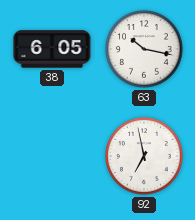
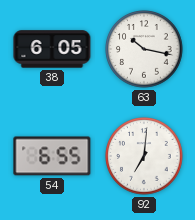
54: none -> 6:55
92: 6:58 -> 7:01
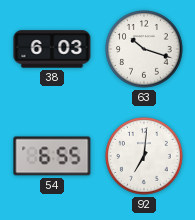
38: 6:05 -> 6:03
63: 10:17 -> 10:18
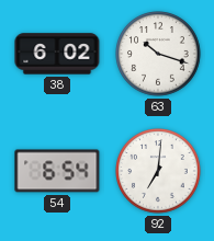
38: 6:03 -> 6:02
54: 6:55 -> 6:54
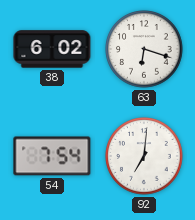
63: 10:18 -> 6:18
54: 6:54 -> 7:54
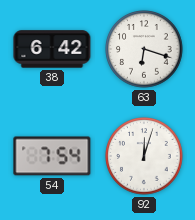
38: 6:02 -> 6:42
92: 7:01 -> 12:03
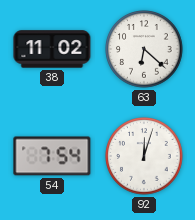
38: 6:42 -> 11:02
63: 6:18 -> 6:22
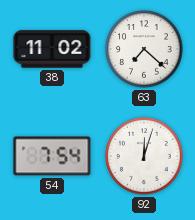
63: 6:22 -> 7:22
